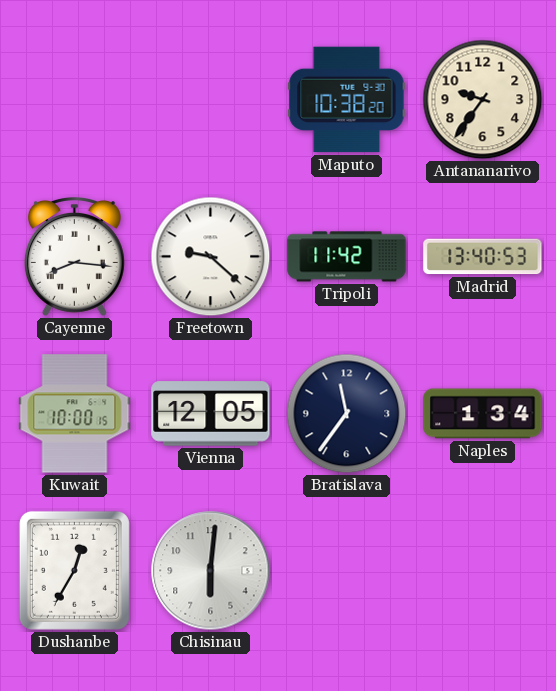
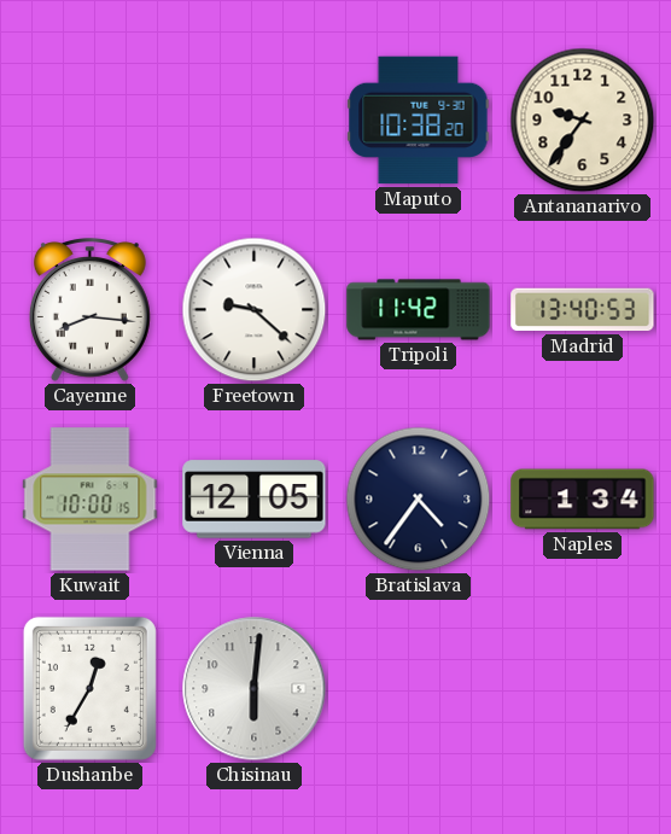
Bratislava: 11:36 -> 4:36
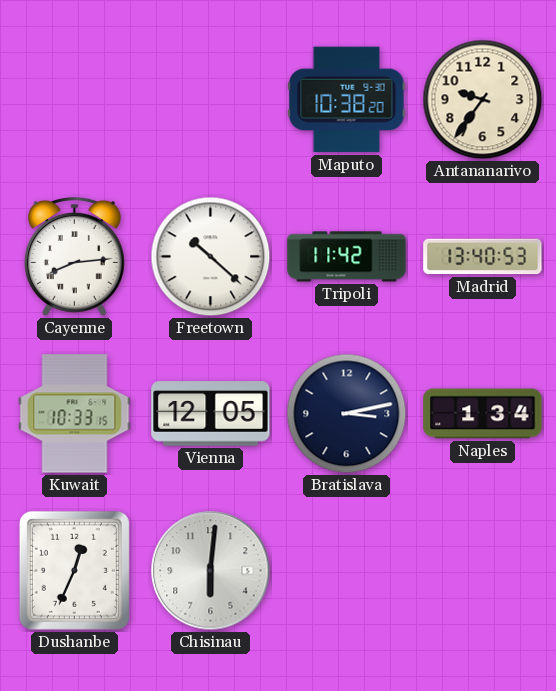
Cayenne: 8:16 -> 8:14
Freetown: 9:22 -> 10:22
Kuwait: 10:00 -> 10:33
Bratislava: 4:36 -> 3:13
Dushanbe: 12:35 -> 12:34
